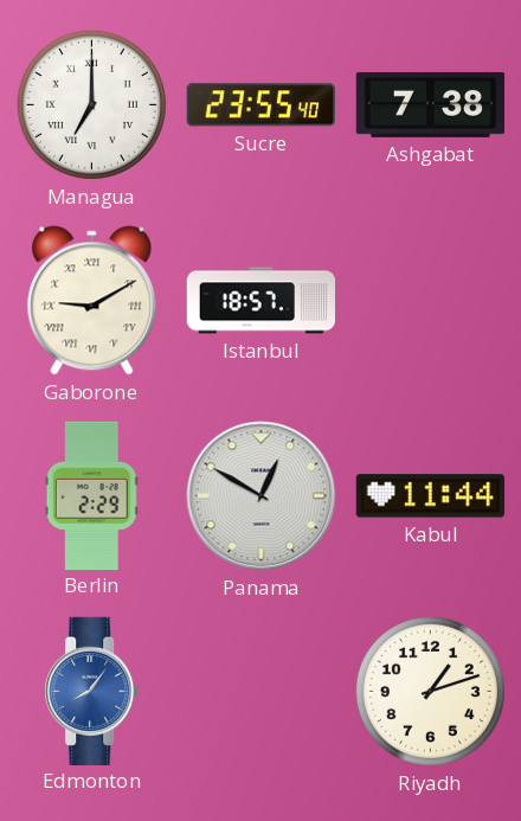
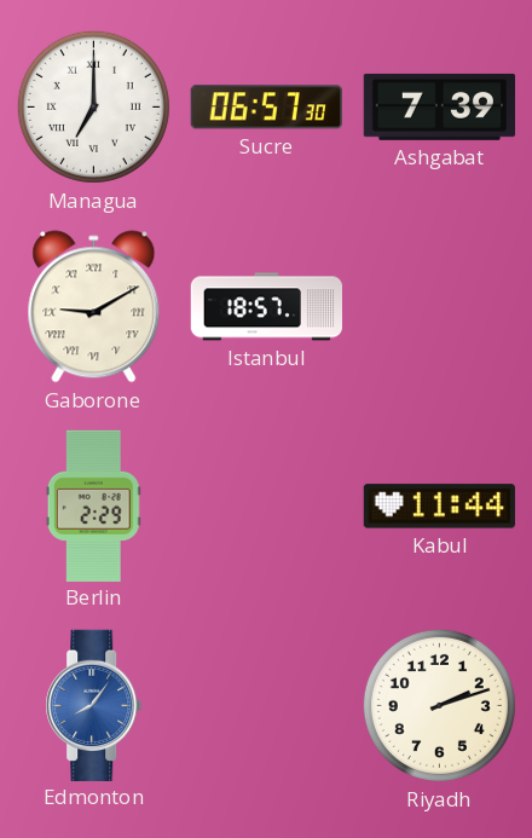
Sucre: 23:55 -> 06:57
Ashgabat: 7:38 -> 7:39
Panama: 12:50 -> none
Riyadh: 1:12 -> 2:12
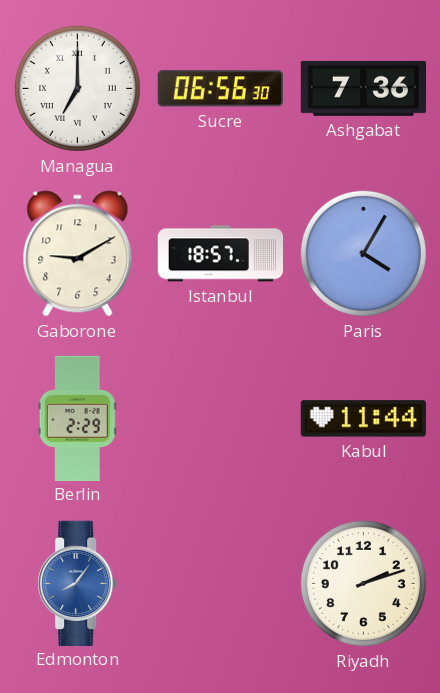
Sucre: 06:57 -> 06:56
Ashgabat: 7:39 -> 7:36
Gaborone numerals: Roman -> Arabic
Paris: none -> 4:05
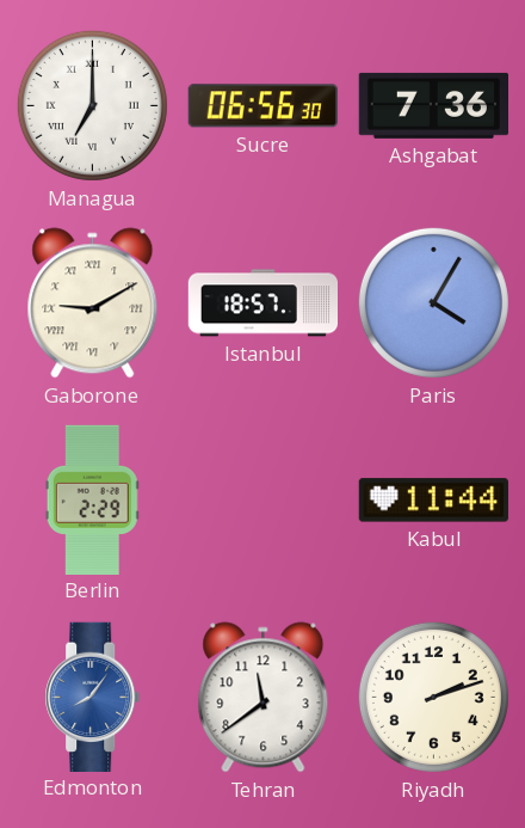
Gaborone numerals: Arabic -> Roman
Tehran: none -> 11:39
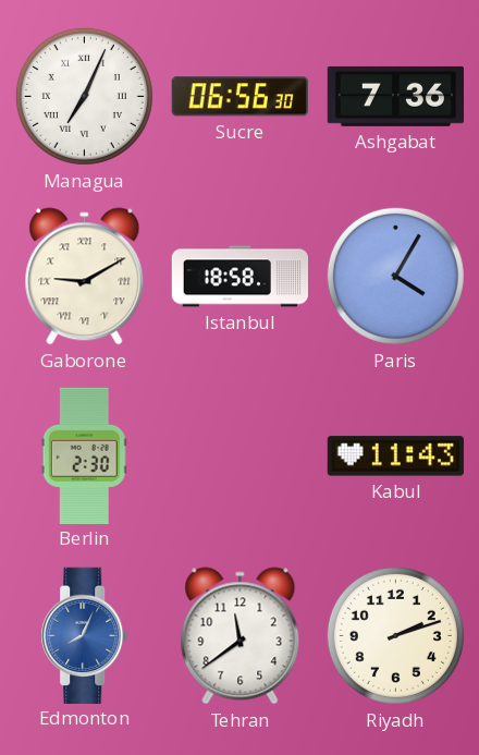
Managua: 7:00 -> 7:04
Istanbul: 18:57 -> 18:58
Berlin: 2:29 -> 2:30
Kabul: 11:44 -> 11:43
Edmonton: 8:06 -> 8:04
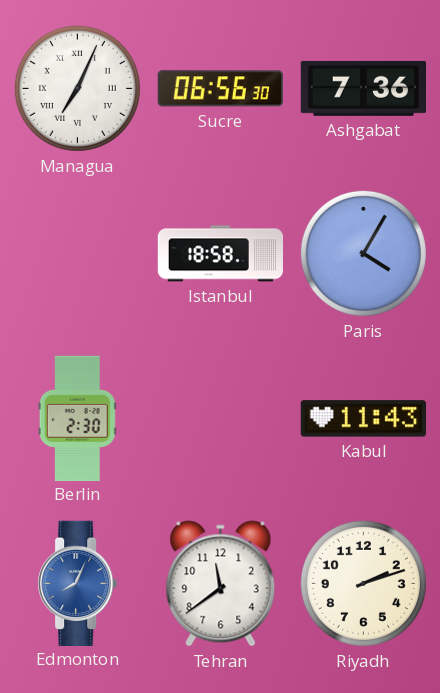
Gaborone: 9:10 -> none
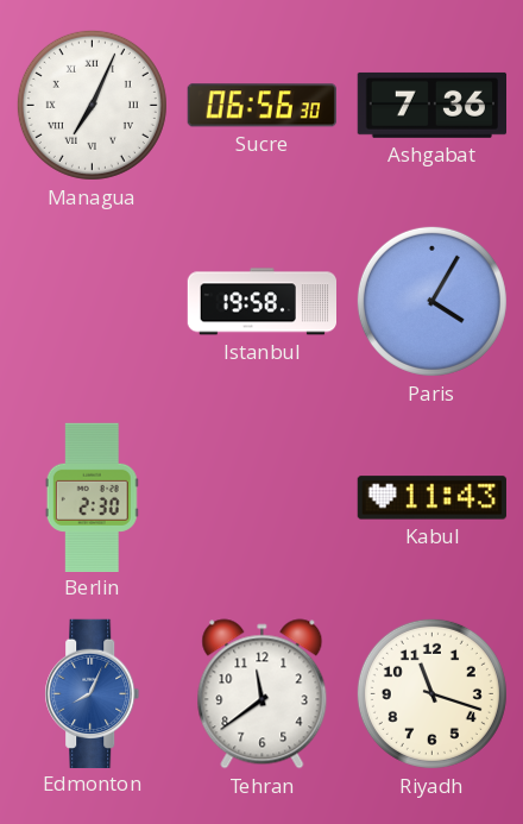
Istanbul: 18:58 -> 19:58
Riyadh: 2:12 -> 11:18
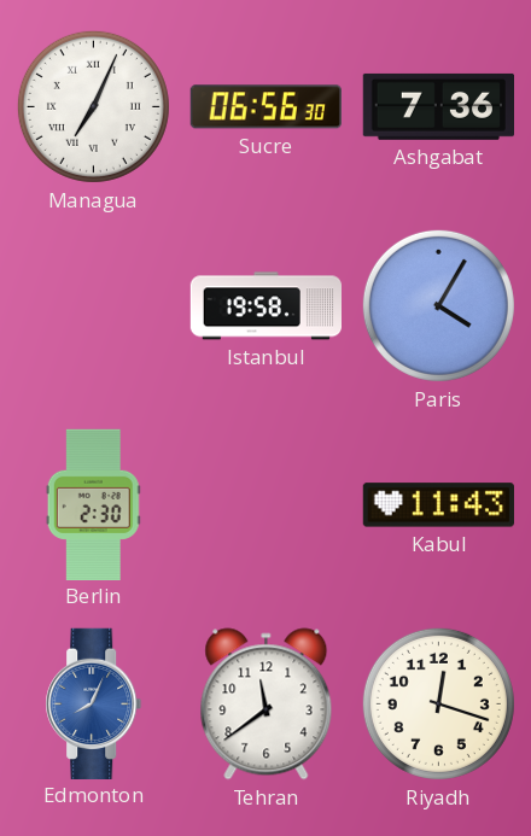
Riyadh: 11:18 -> 12:18
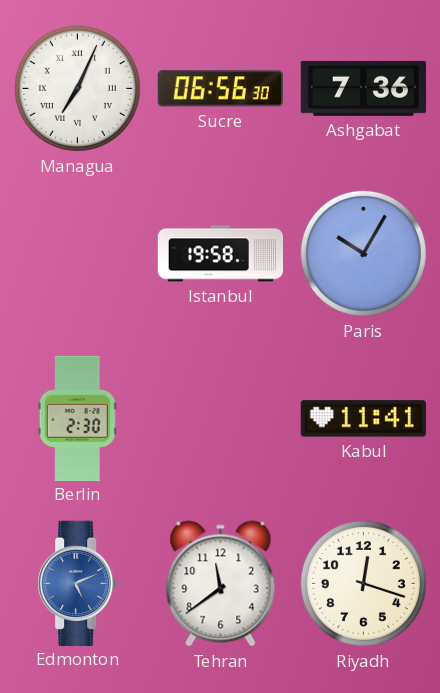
Paris: 4:05 -> 10:05
Kabul: 11:43 -> 11:41
Edmonton: 8:04 -> 5:11
